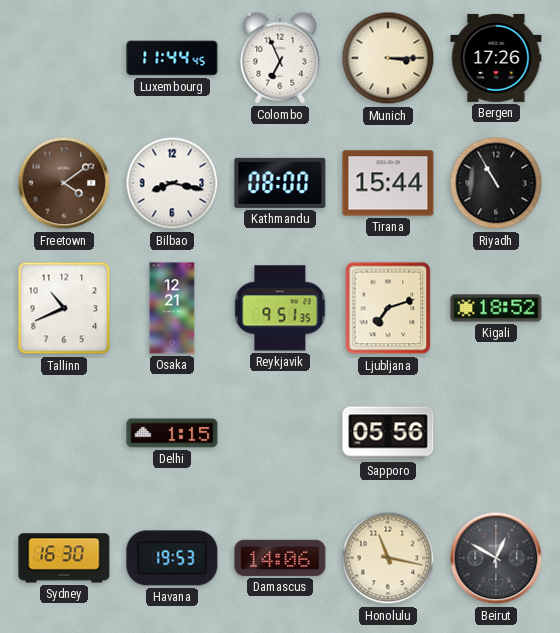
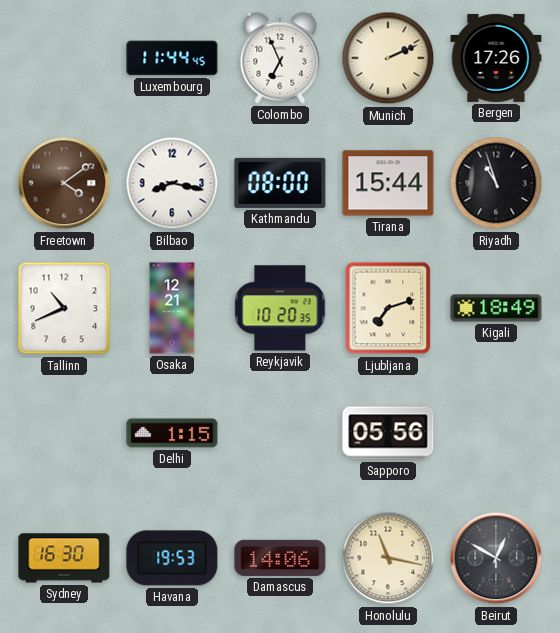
Munich: 3:15 -> 2:11
Riyadh: 10:55 -> 10:57
Reykjavik: 9:51 -> 10:20
Kigali: 18:52 -> 18:49
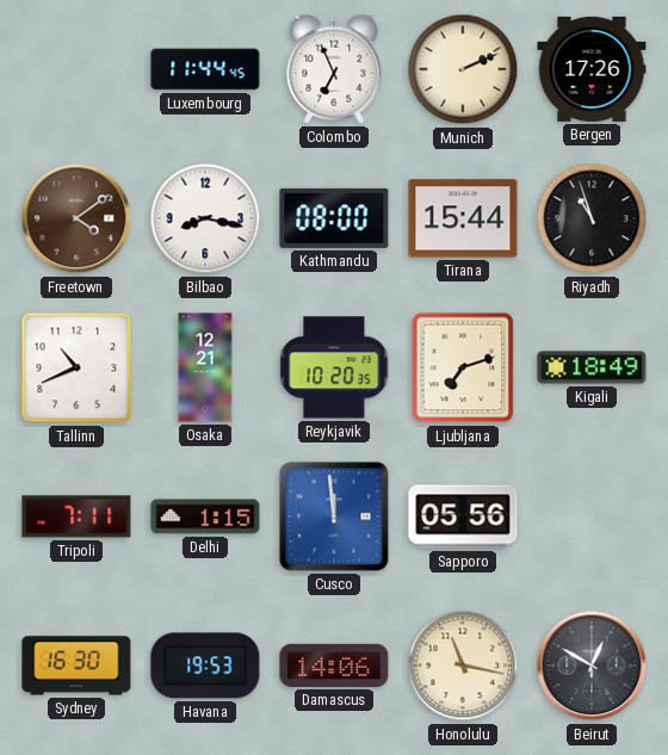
Tripoli: none -> 7:11
Cusco: none -> 11:59
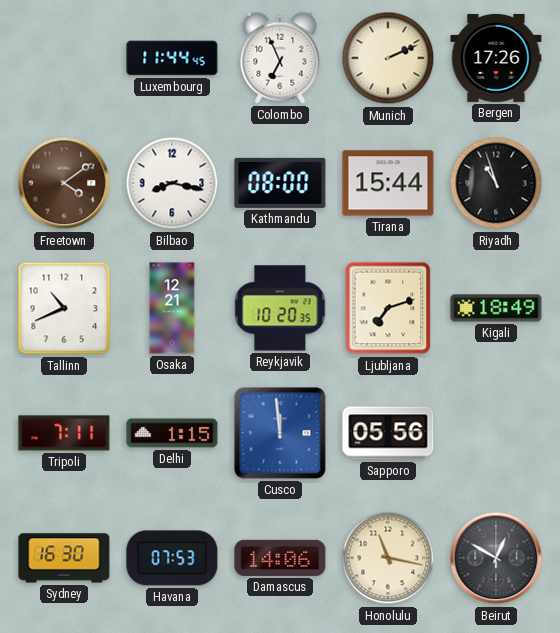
Havana: 19:53 -> 07:53
